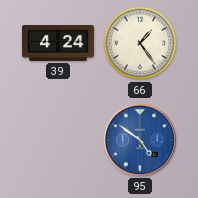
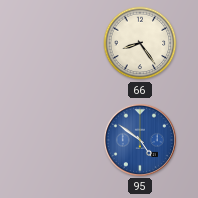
39: 4:24 -> none
66: 1:24 -> 8:24
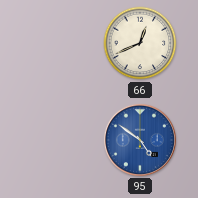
66: 8:24 -> 12:41
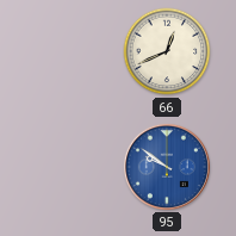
95: 4:51 -> 9:51
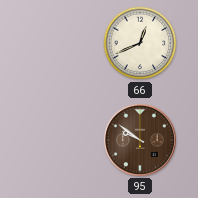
95 dial: blue -> brown
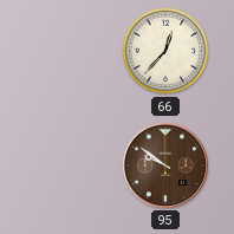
66: 12:41 -> 12:37
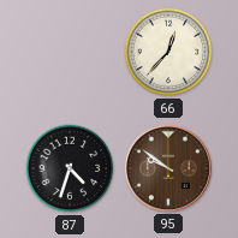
87: none -> 4:33
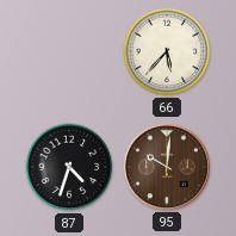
66: 12:37 -> 5:37
95: 9:51 -> 10:01
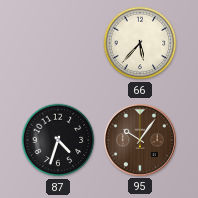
95: 10:01 -> 10:06
